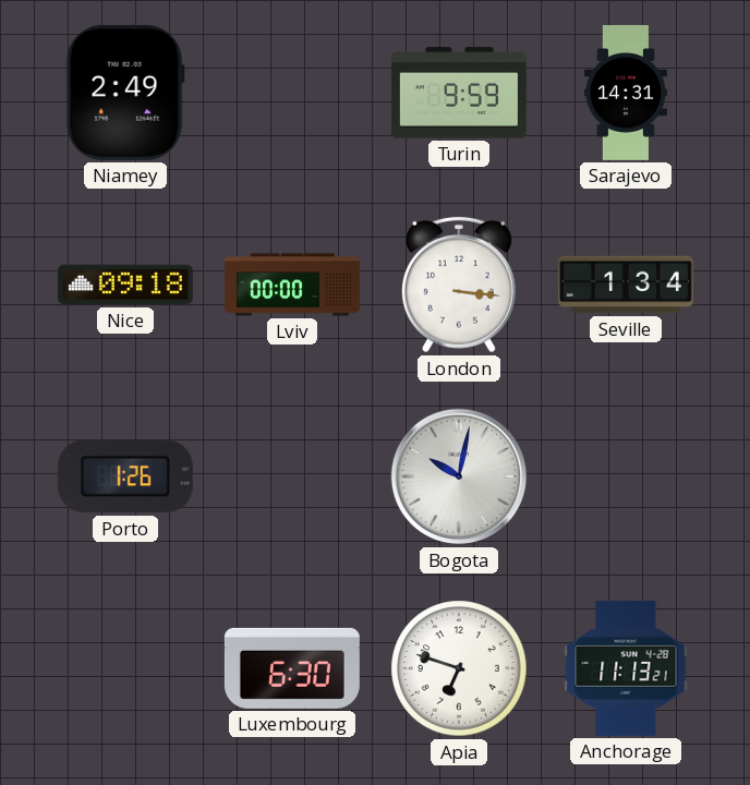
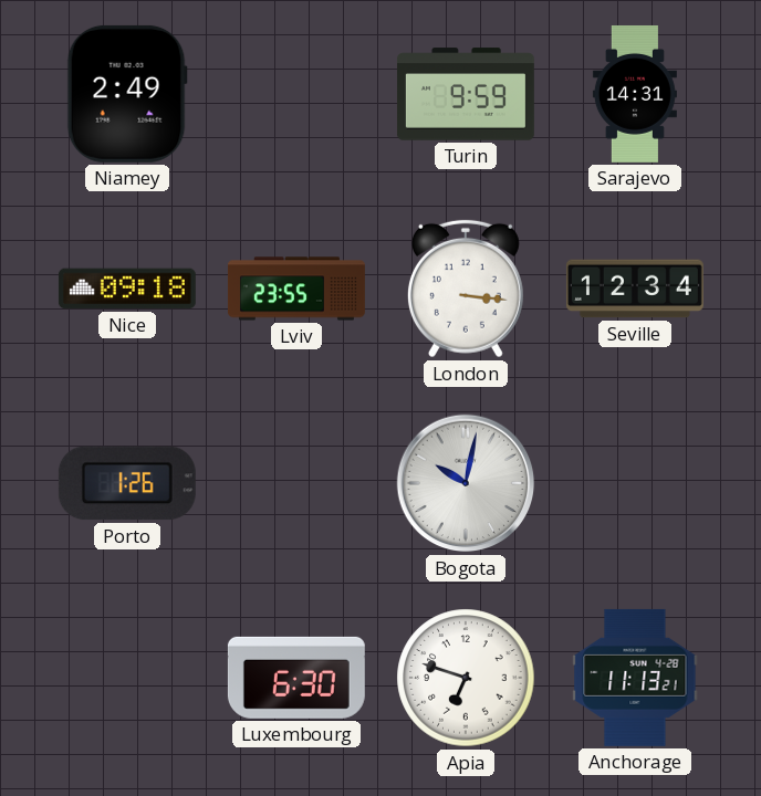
Lviv: 00:00 -> 23:55
Seville: 1:34 -> 12:34
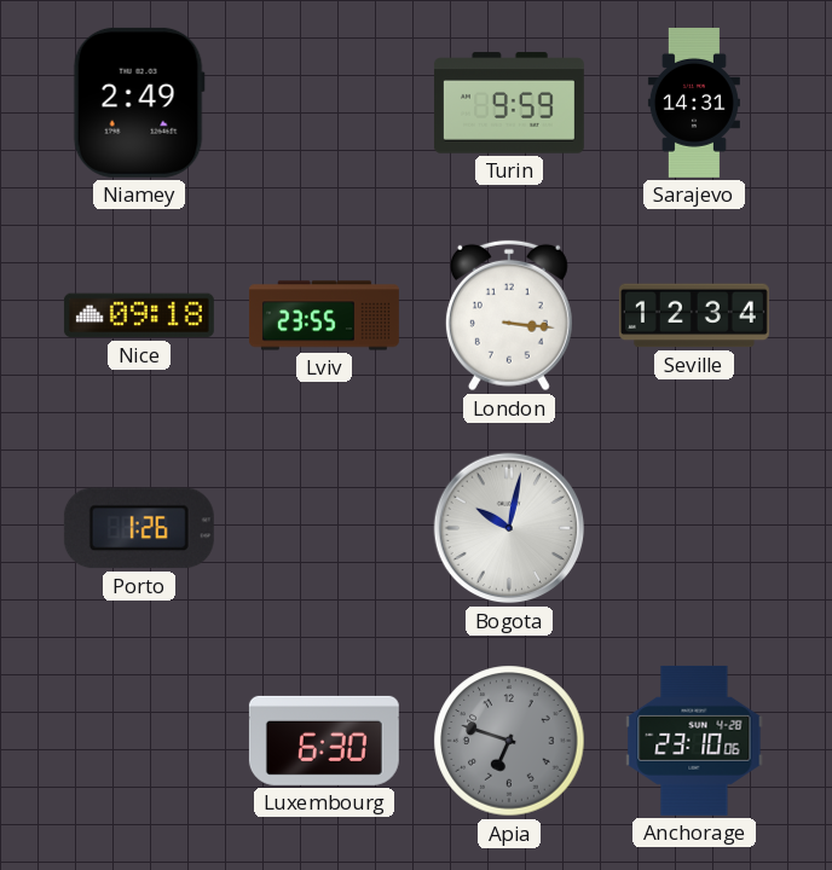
Apia dial: white -> grey
Anchorage: 11:13 -> 23:10
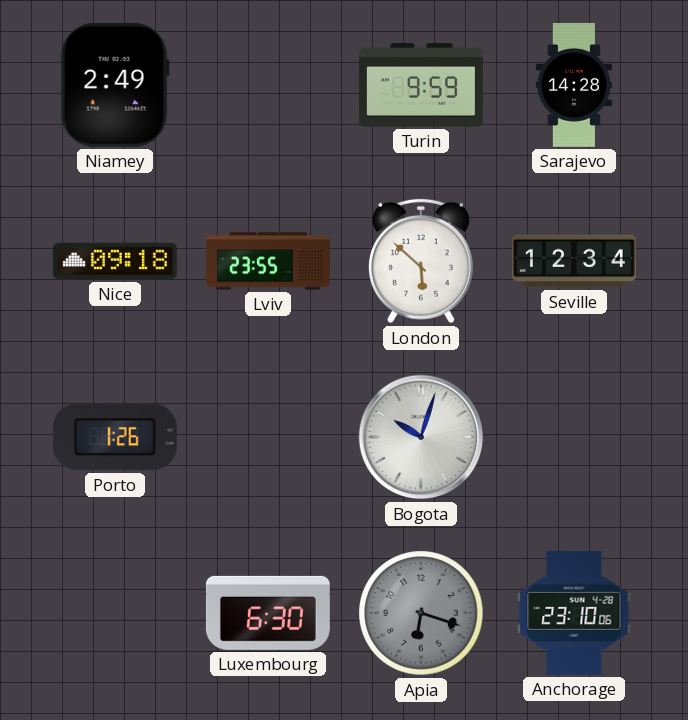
Sarajevo: 14:31 -> 14:28
London: 3:16 -> 5:52
Bogota: 10:02 -> 10:03
Apia: 6:48 -> 6:18
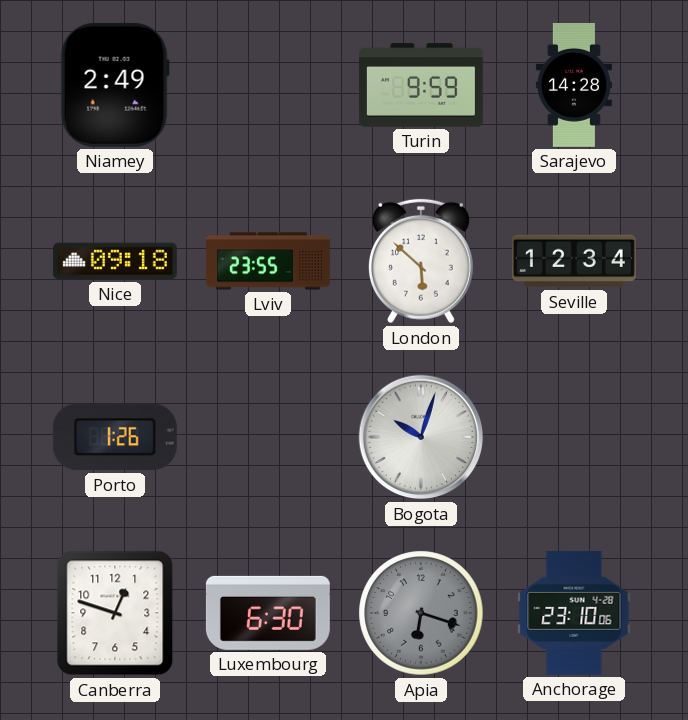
Canberra: none -> 12:48
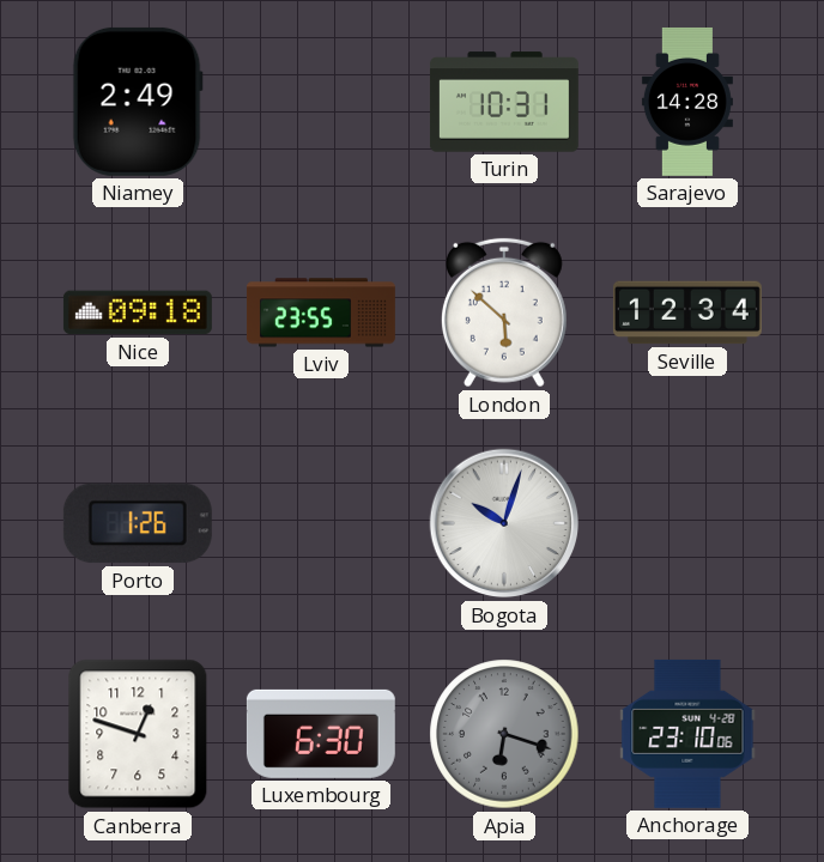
Turin: 9:59 -> 10:31
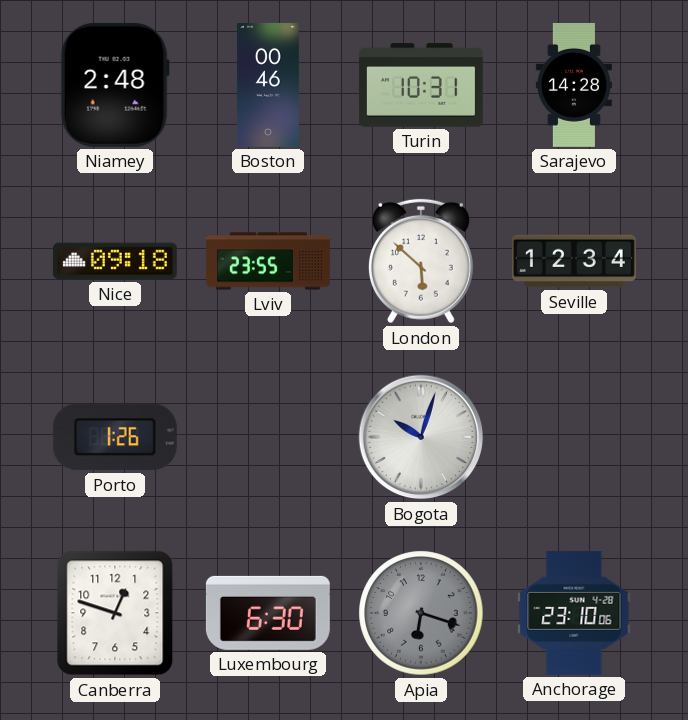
Niamey: 2:49 -> 2:48
Boston: none -> 00:46
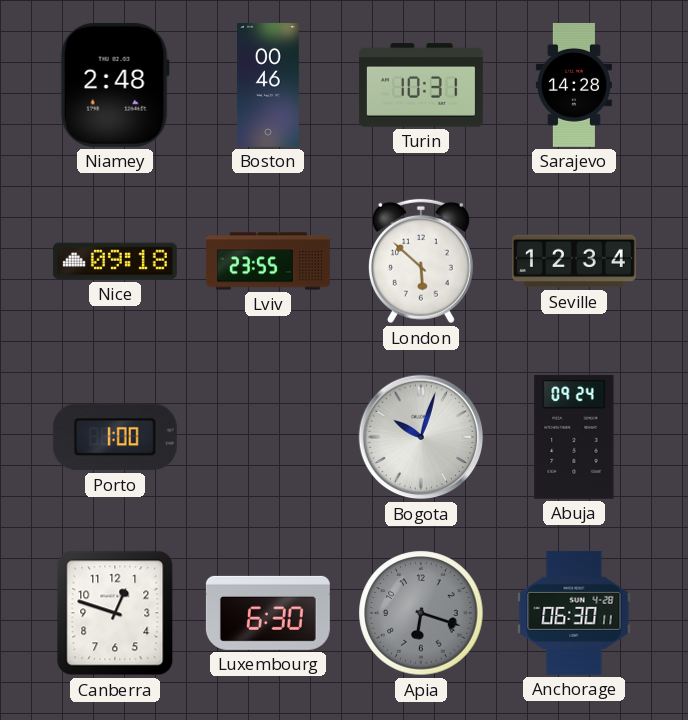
Porto: 1:26 -> 1:00
Abuja: none -> 09:24
Anchorage: 23:10 -> 06:30
